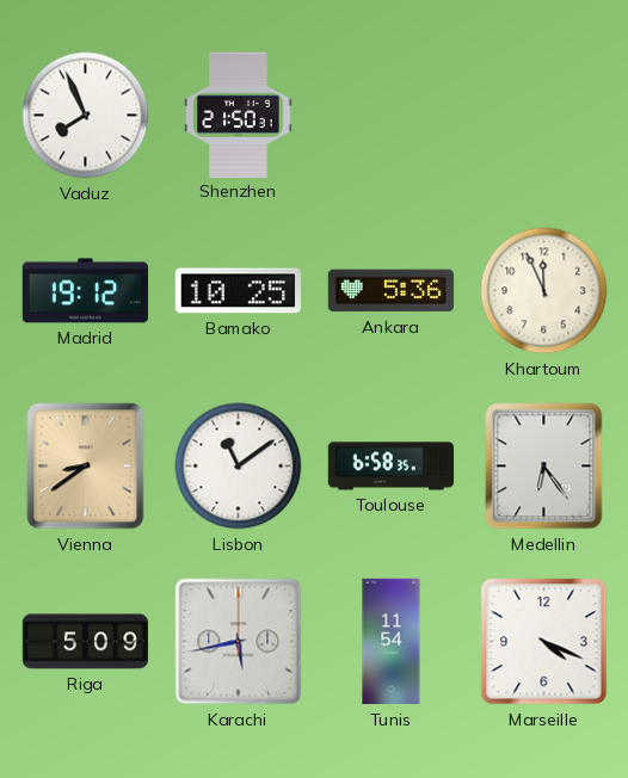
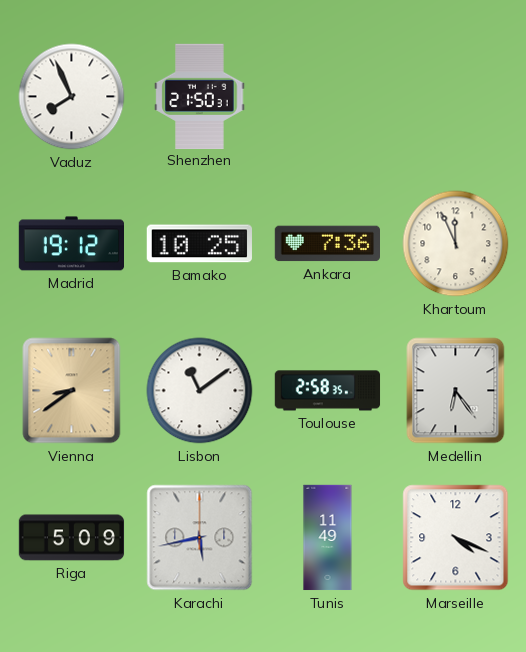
Ankara: 5:36 -> 7:36
Toulouse: 6:58 -> 2:58
Tunis: 11:54 -> 11:49
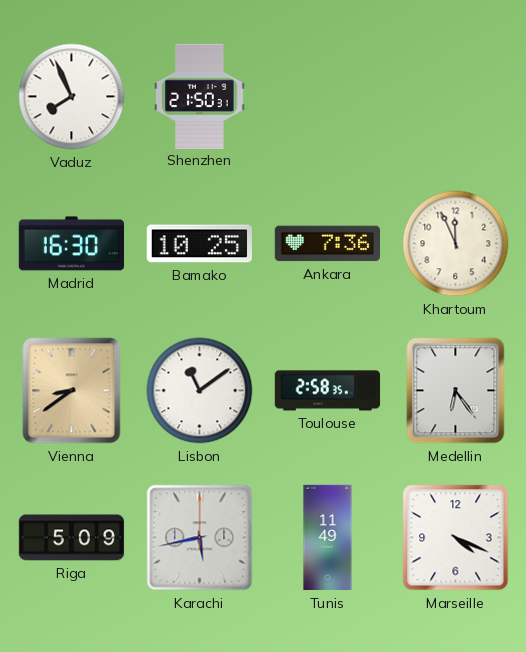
Madrid: 19:12 -> 16:30
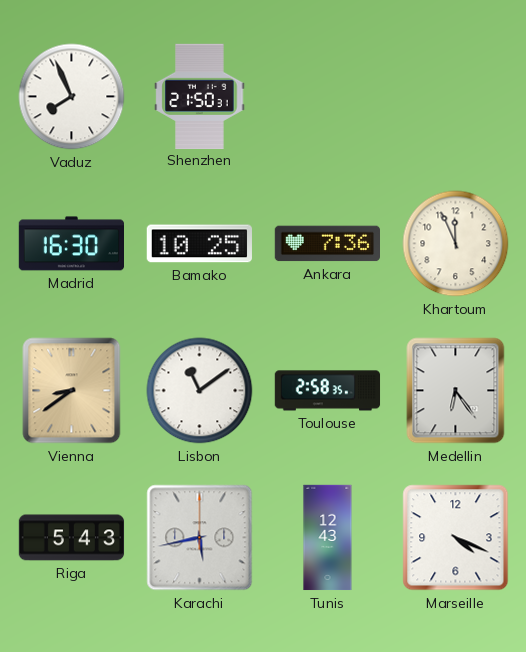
Riga: 5:09 -> 5:43
Tunis: 11:49 -> 12:43
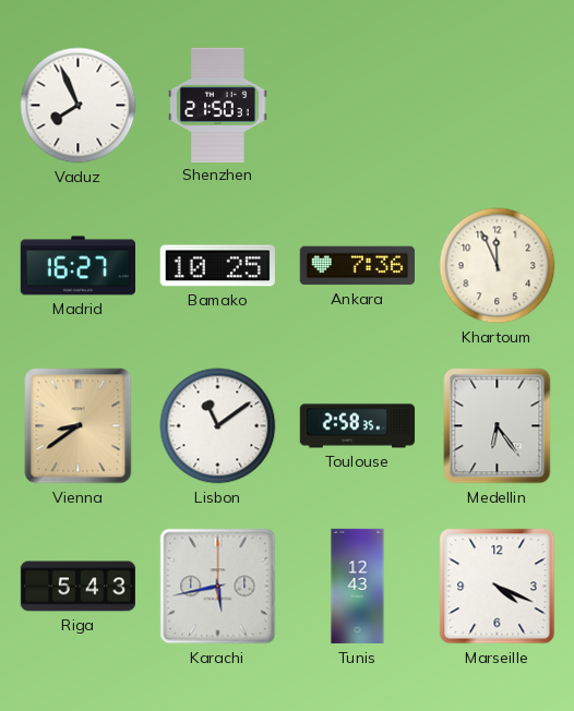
Madrid: 16:30 -> 16:27
